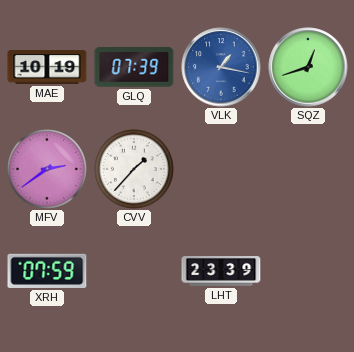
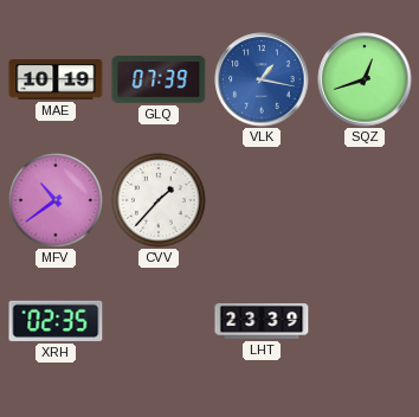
MFV: 2:39 -> 10:39
XRH: 07:59 -> 02:35
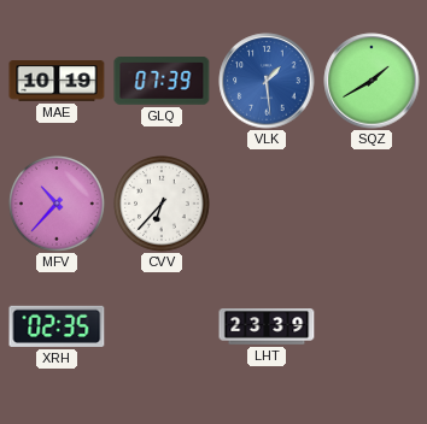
VLK: 1:17 -> 1:29
SQZ: 12:42 -> 1:40
MFV: 10:39 -> 10:37
CVV: 1:37 -> 6:37
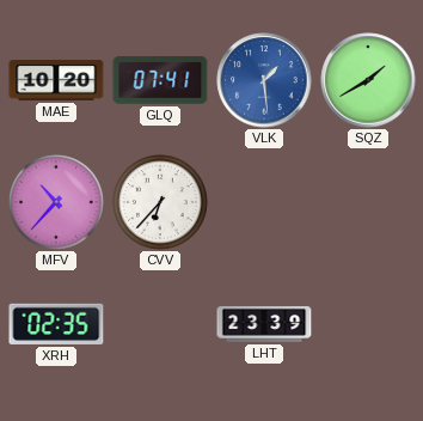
MAE: 10:19 -> 10:20
GLQ: 07:39 -> 07:41
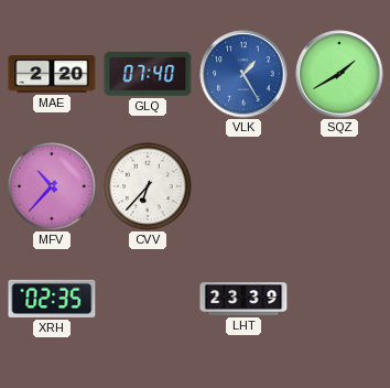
MAE: 10:20 -> 2:20
GLQ: 07:41 -> 07:40
VLK: 1:29 -> 1:25
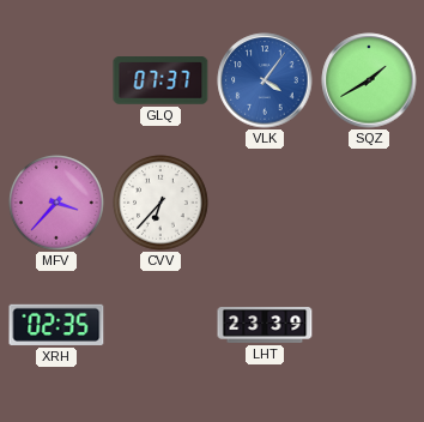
MAE: 2:20 -> none
GLQ: 07:40 -> 07:37
VLK: 1:25 -> 4:06
MFV: 10:37 -> 3:37
